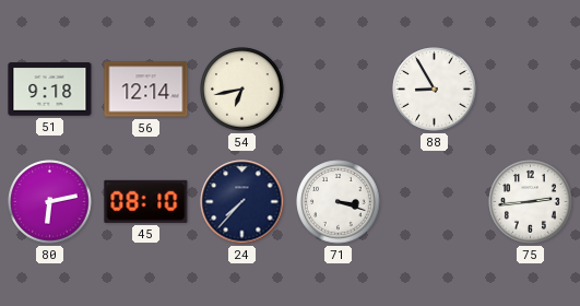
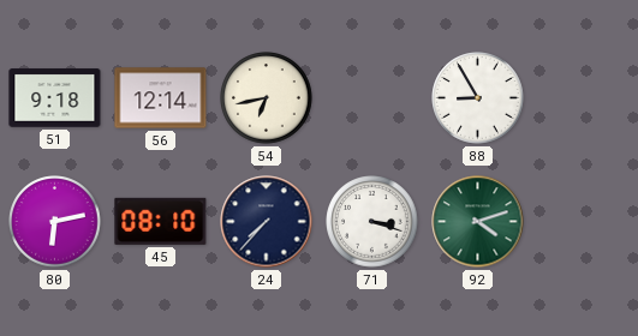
92: none -> 4:12
75: 2:44 -> none
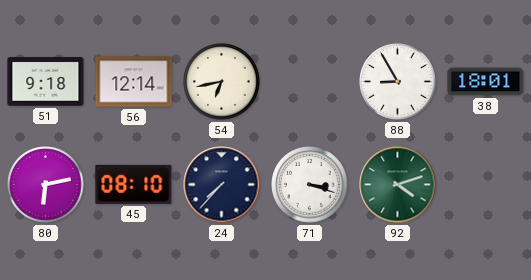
38: none -> 18:01
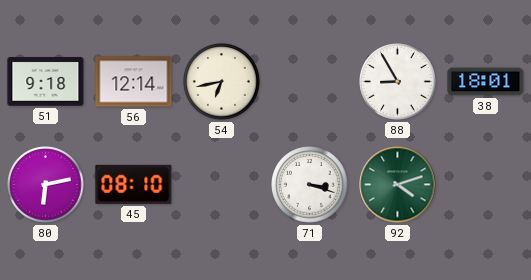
24: 7:37 -> none
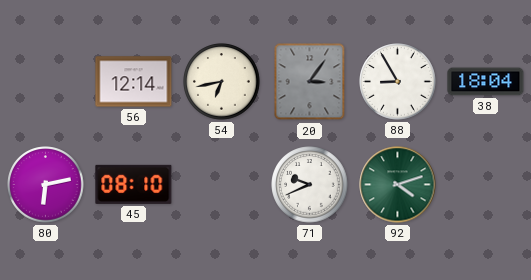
51: 9:18 -> none
20: none -> 3:06
38: 18:01 -> 18:04
71: 3:18 -> 9:41
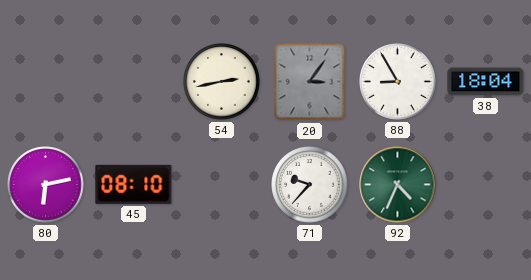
56: 12:14 -> none
54: 6:43 -> 2:43
71: 9:41 -> 9:37
92: 4:12 -> 4:34
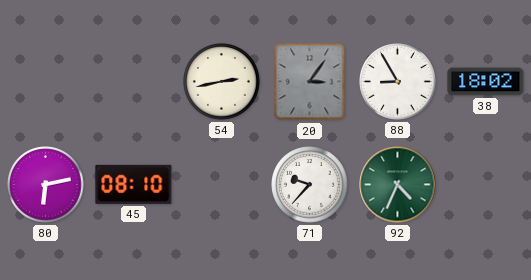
38: 18:04 -> 18:02
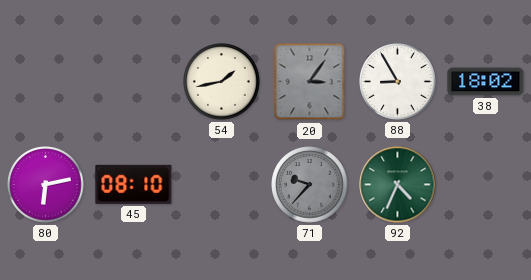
54: 2:43 -> 1:43
71 dial: white -> grey
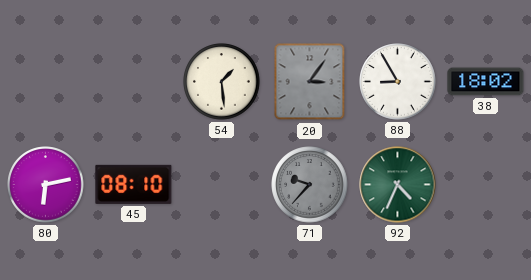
54: 1:43 -> 1:29
